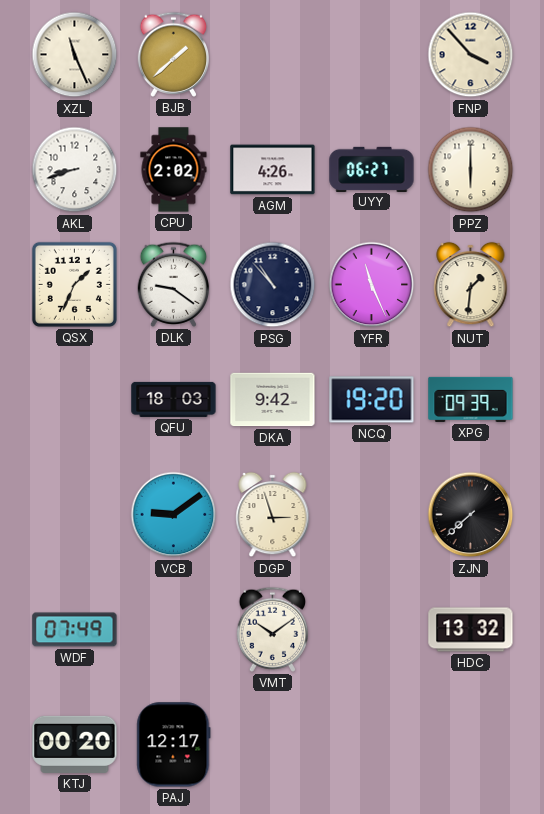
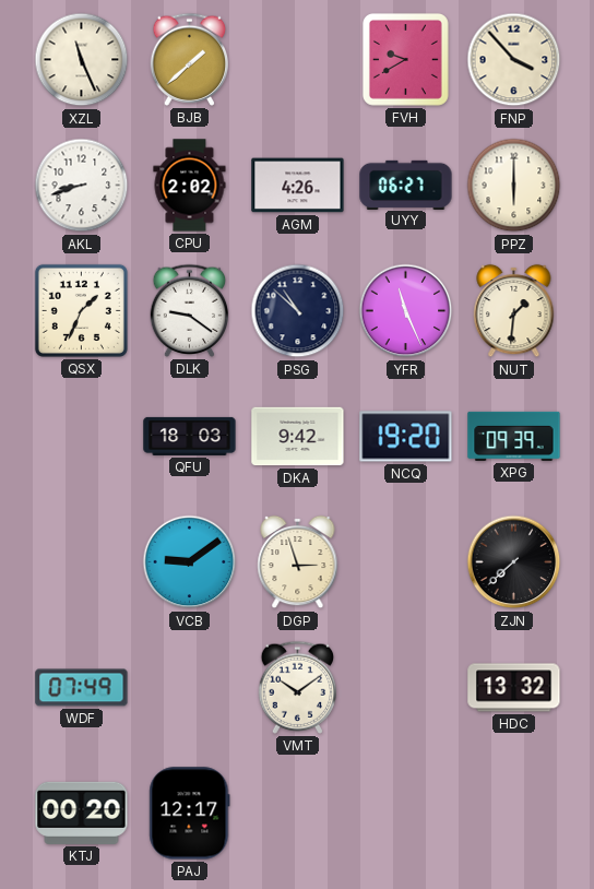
FVH: none -> 9:40
PSG: 10:53 -> 10:52
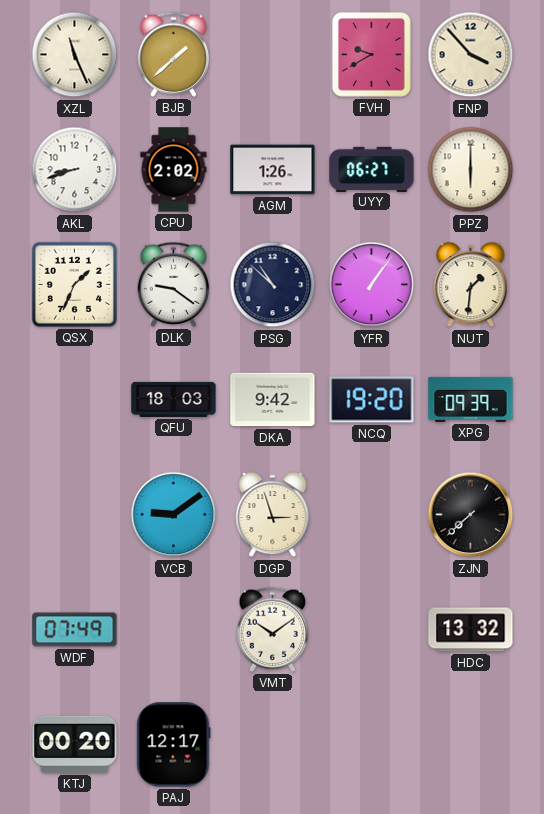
AGM: 4:26 -> 1:26
YFR: 11:26 -> 1:06
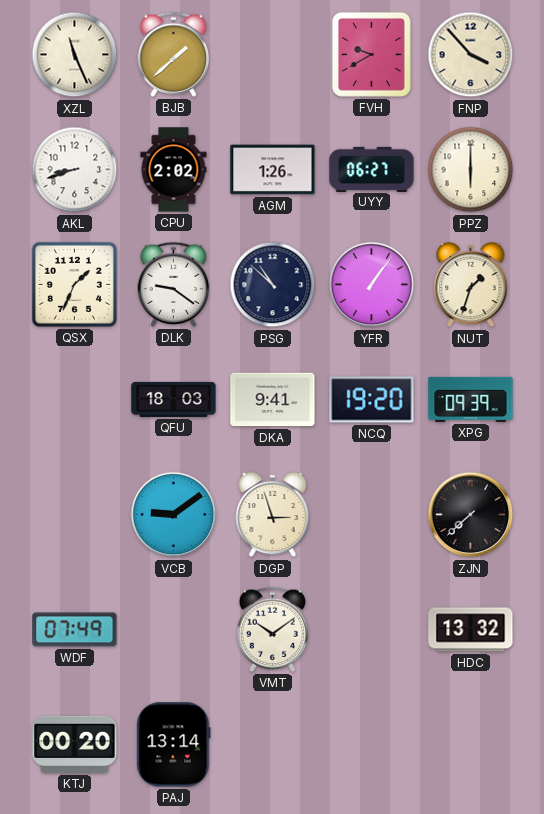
NUT: 1:31 -> 1:33
DKA: 9:42 -> 9:41
PAJ: 12:17 -> 13:14
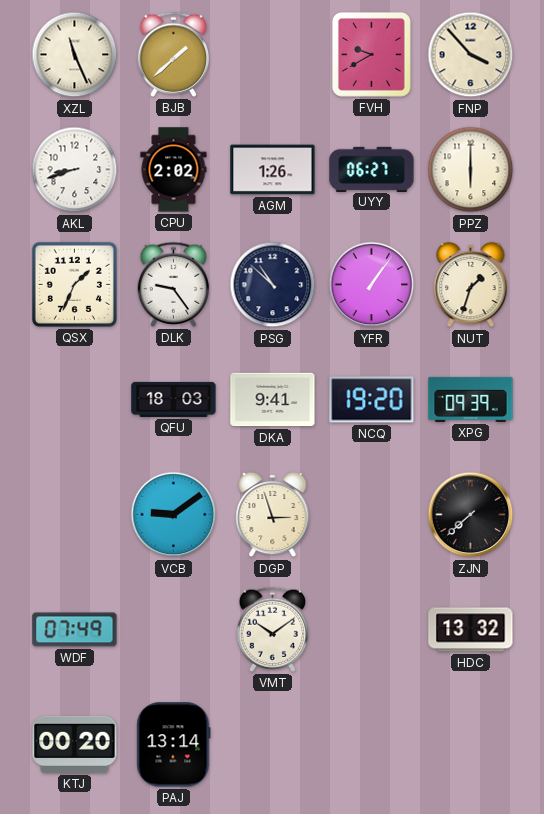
DLK: 9:21 -> 9:24
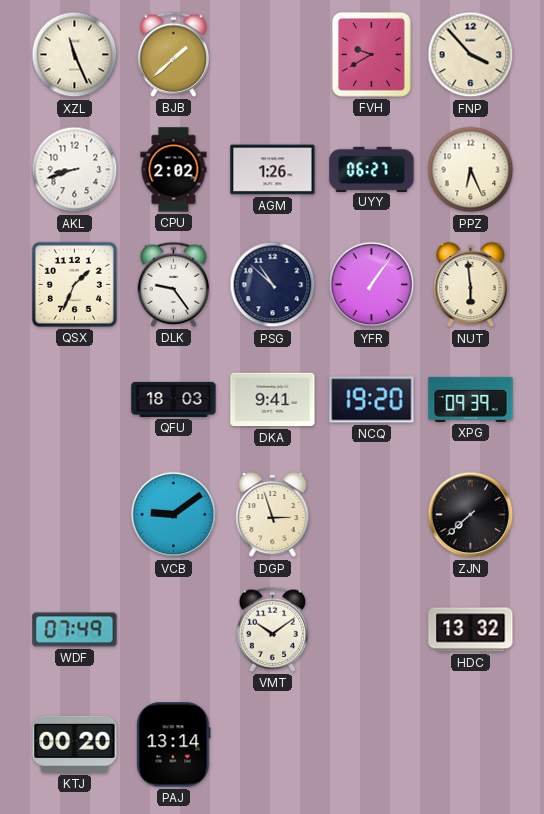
PPZ: 6:00 -> 6:26
NUT: 1:33 -> 5:59
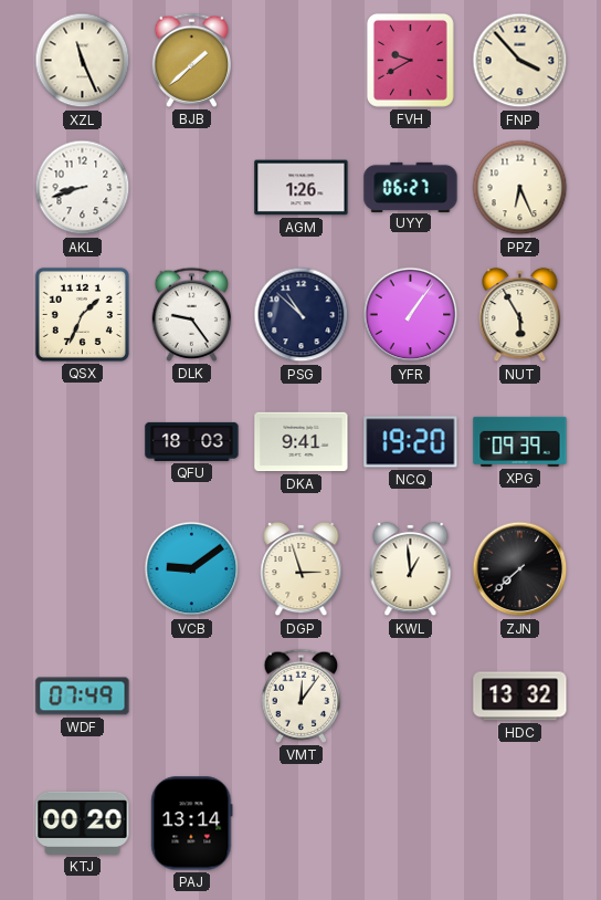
CPU: 2:02 -> none
NUT: 5:59 -> 5:55
KWL: none -> 12:59
VMT: 10:09 -> 12:06
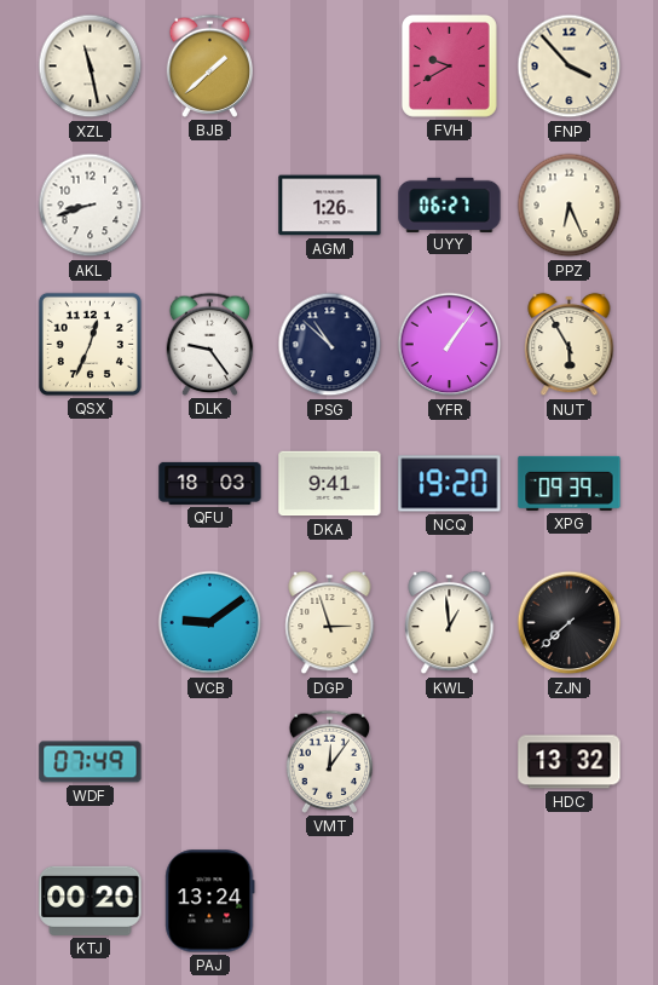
XZL: 11:26 -> 11:28
QSX: 1:34 -> 12:34
PAJ: 13:14 -> 13:24
